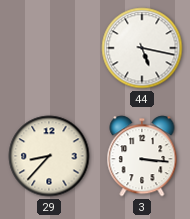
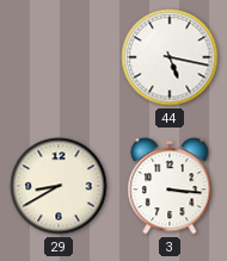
29: 8:37 -> 8:40
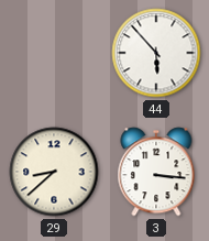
44: 5:17 -> 5:53
29: 8:40 -> 8:38
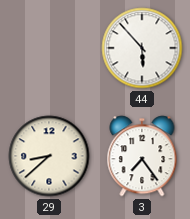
3: 3:16 -> 7:24
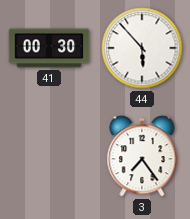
41: none -> 00:30
29: 8:38 -> none
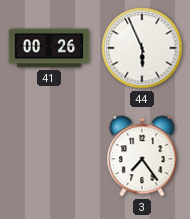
41: 00:30 -> 00:26
44: 5:53 -> 5:56
